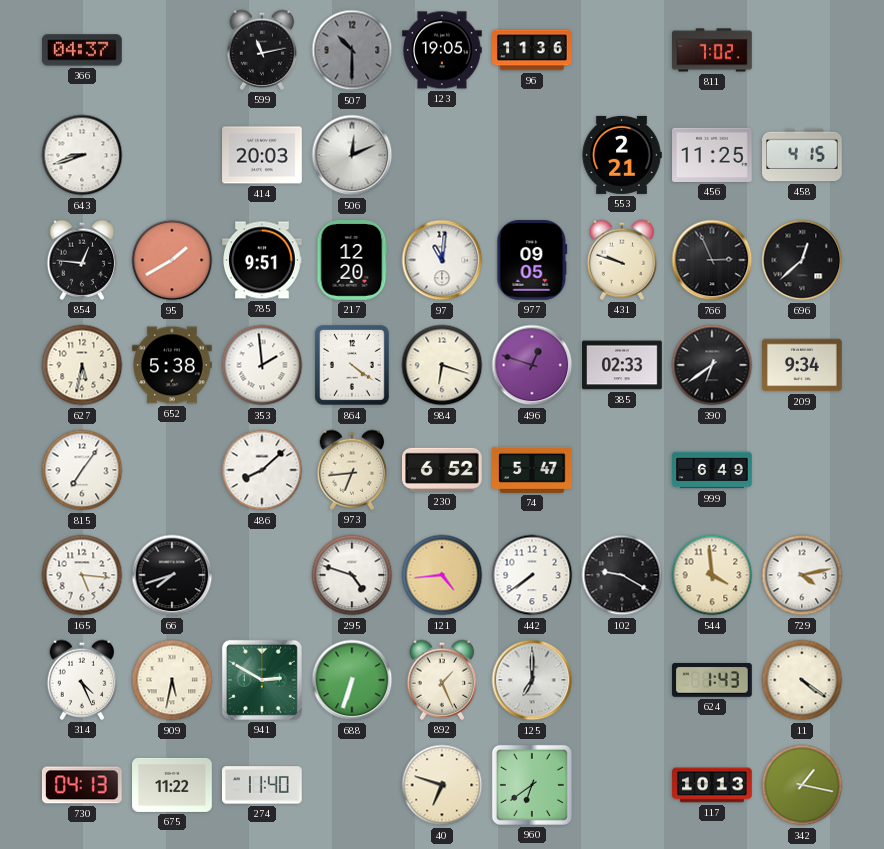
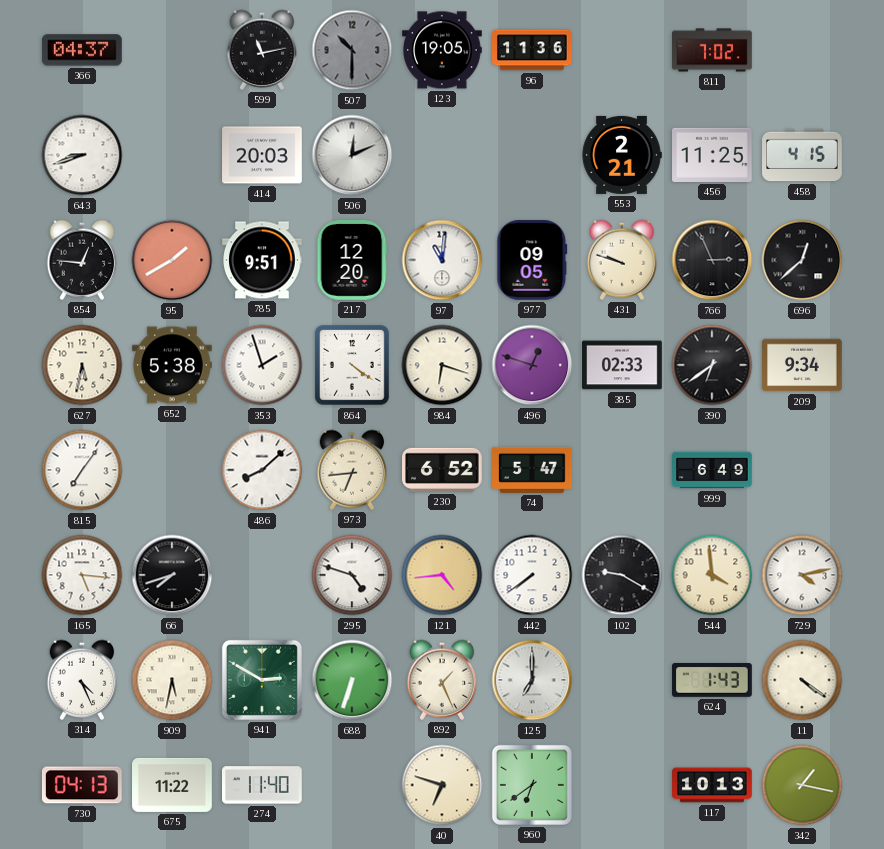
353: 1:59 -> 1:57
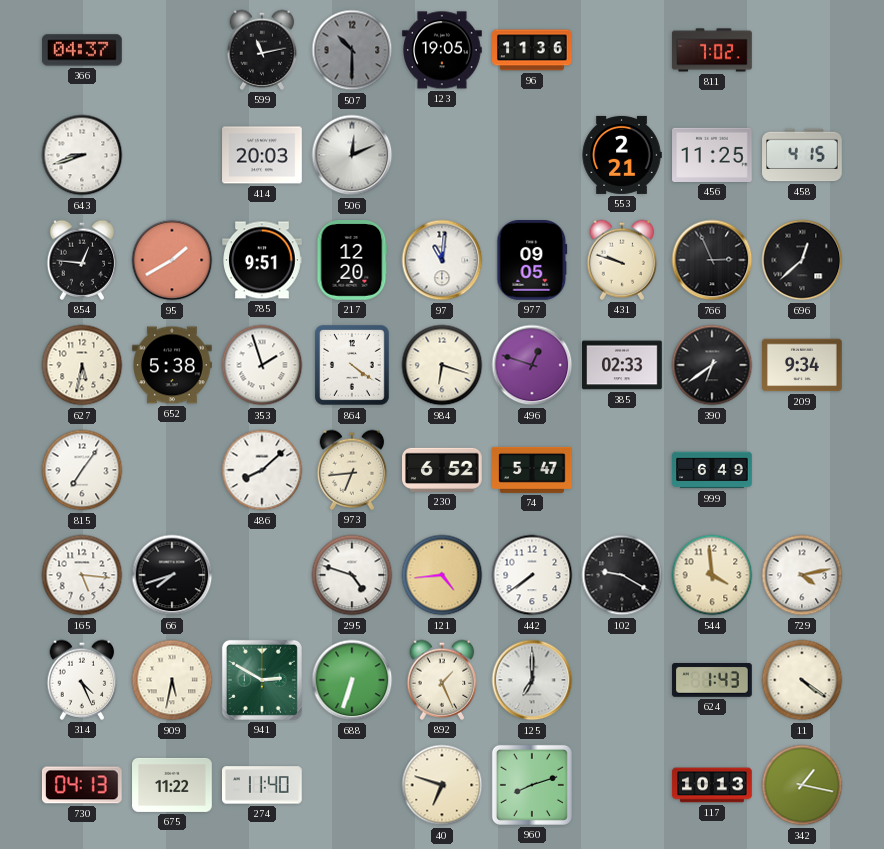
960: 6:39 -> 8:12
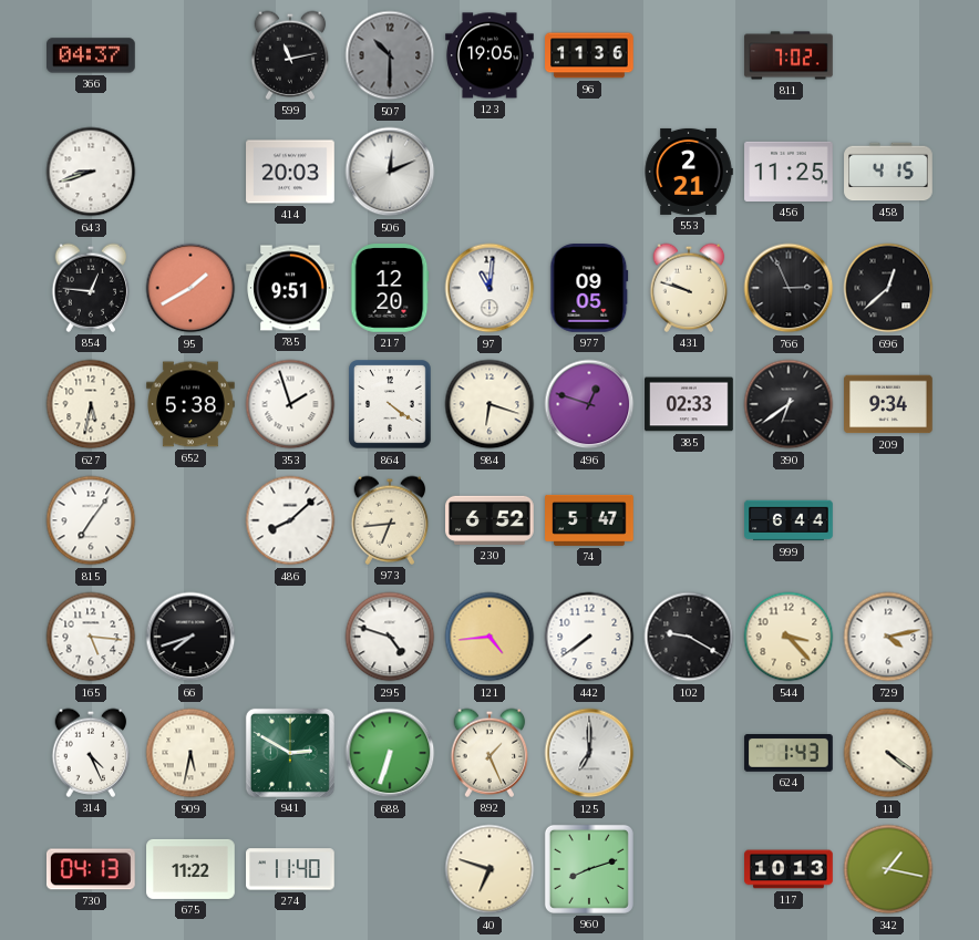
999: 6:49 -> 6:44
544: 3:59 -> 3:23
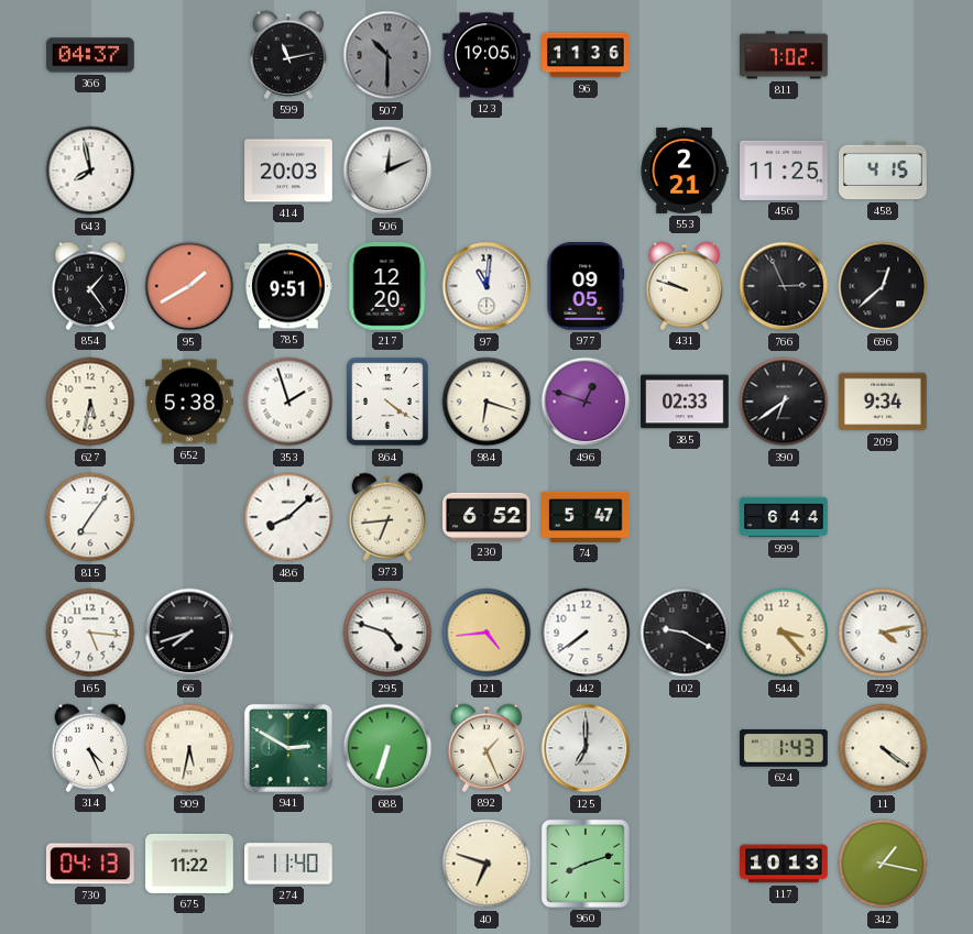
643: 8:42 -> 7:58
854: 12:46 -> 1:24
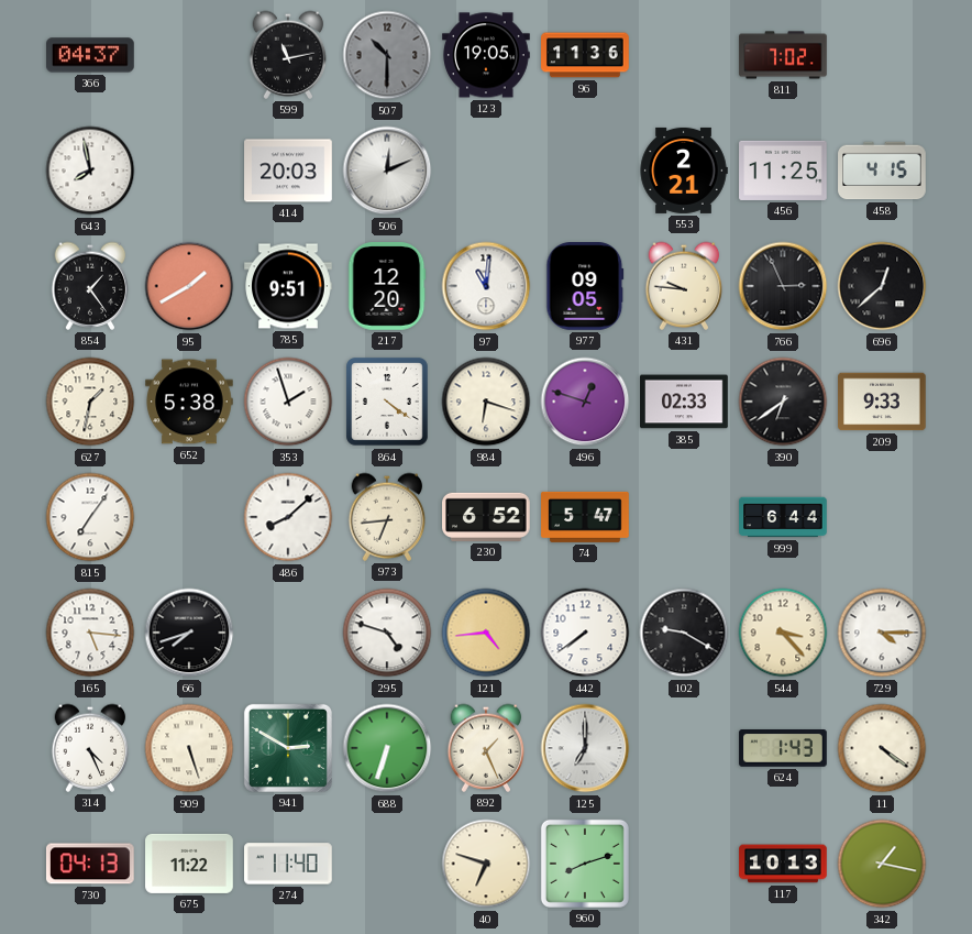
431: 9:48 -> 9:46
627: 5:32 -> 1:32
209: 9:34 -> 9:33
729: 4:13 -> 4:15
909: 5:32 -> 5:27
